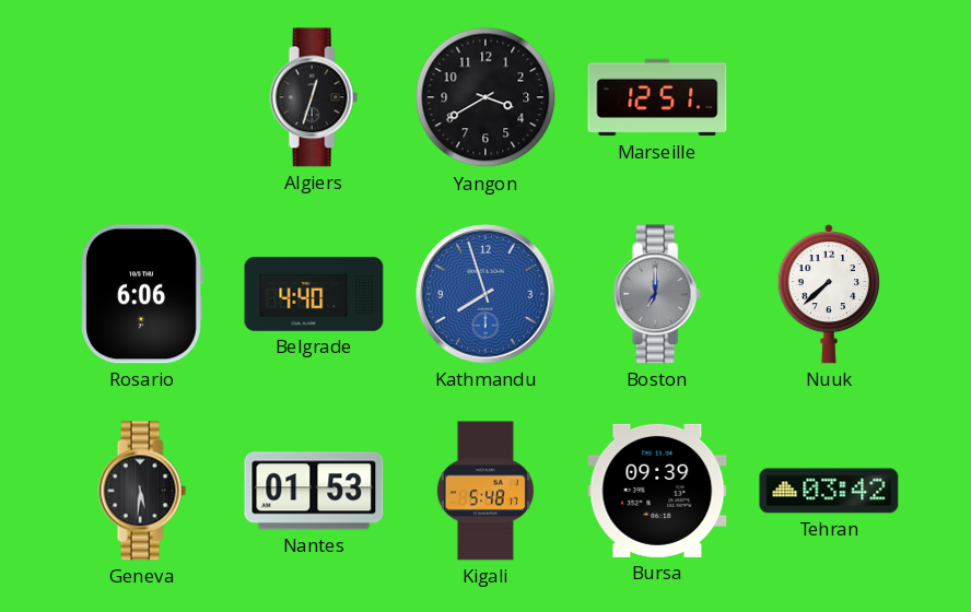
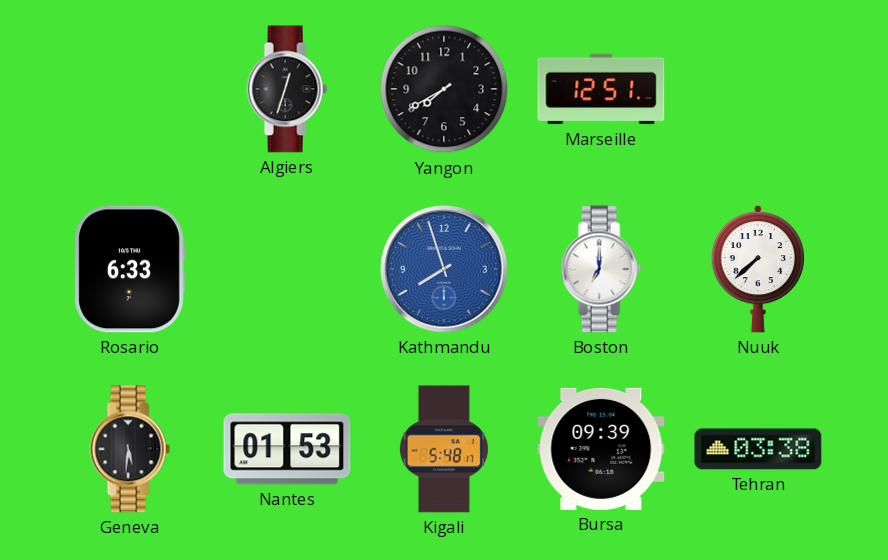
Yangon: 3:40 -> 7:40
Rosario: 6:06 -> 6:33
Belgrade: 4:40 -> none
Boston dial: grey -> white
Tehran: 03:42 -> 03:38
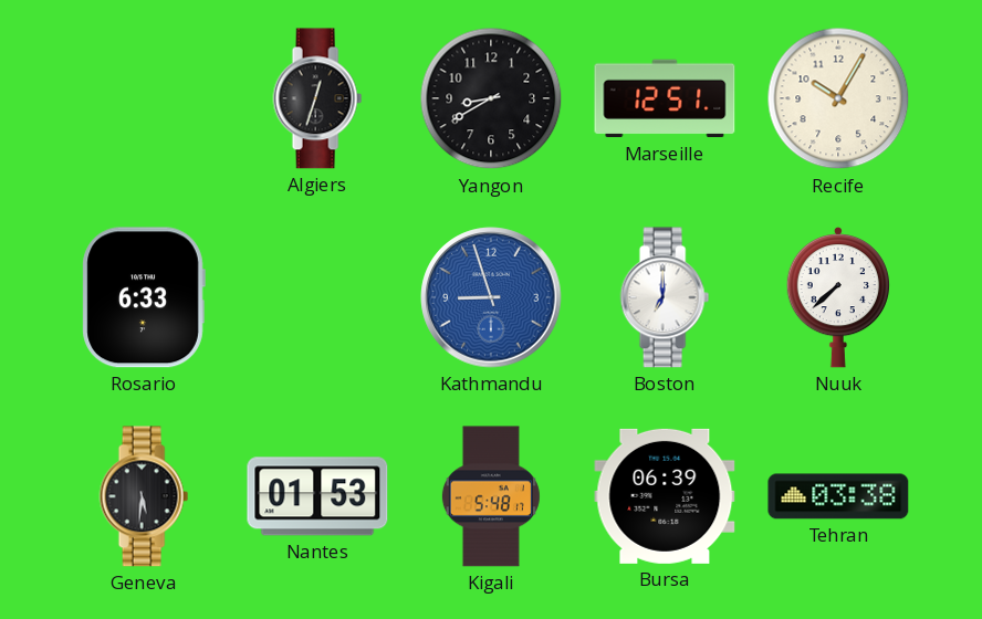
Yangon: 7:40 -> 8:40
Recife: none -> 10:05
Kathmandu: 7:57 -> 8:57
Bursa: 09:39 -> 06:39
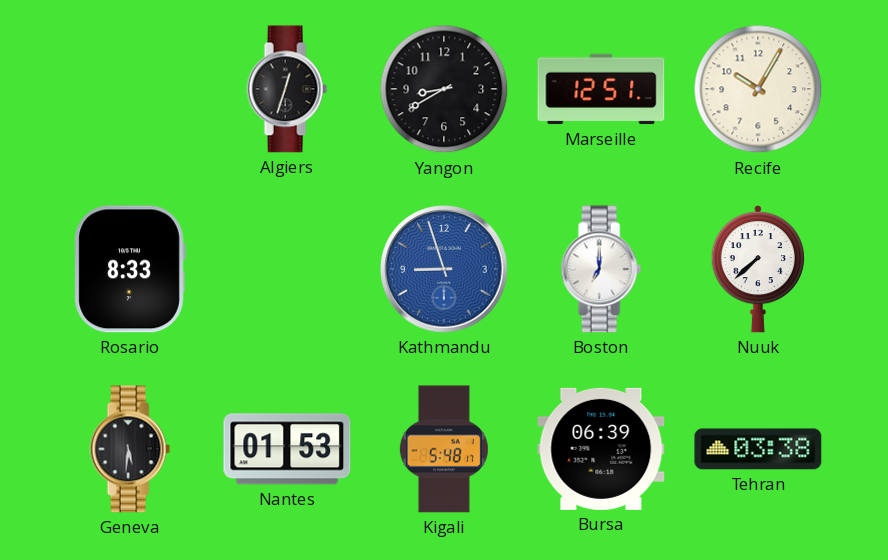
Rosario: 6:33 -> 8:33
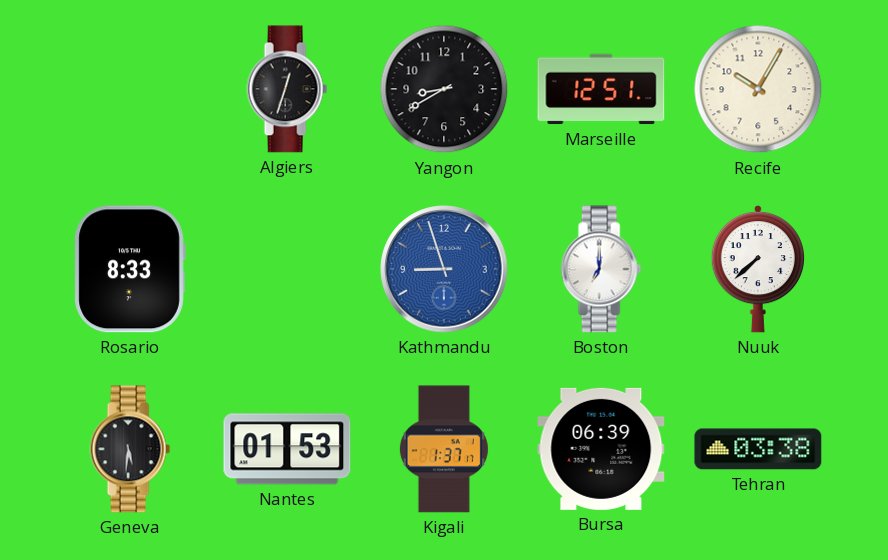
Kigali: 5:48 -> 1:37
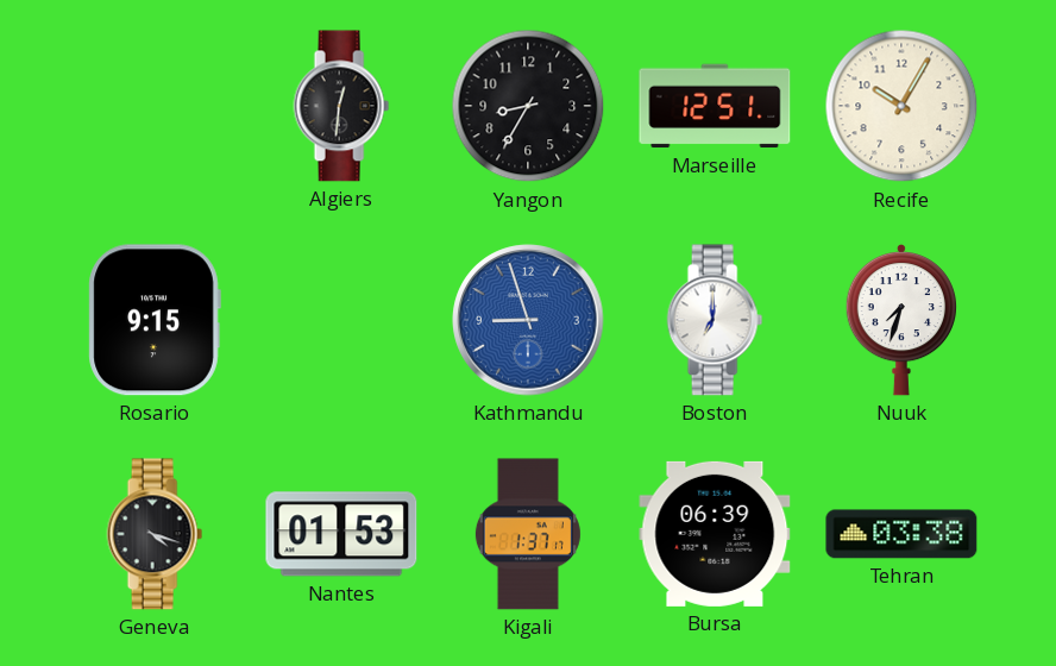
Algiers: 12:33 -> 12:31
Yangon: 8:40 -> 8:35
Rosario: 8:33 -> 9:15
Nuuk: 7:38 -> 7:33
Geneva: 5:31 -> 4:18
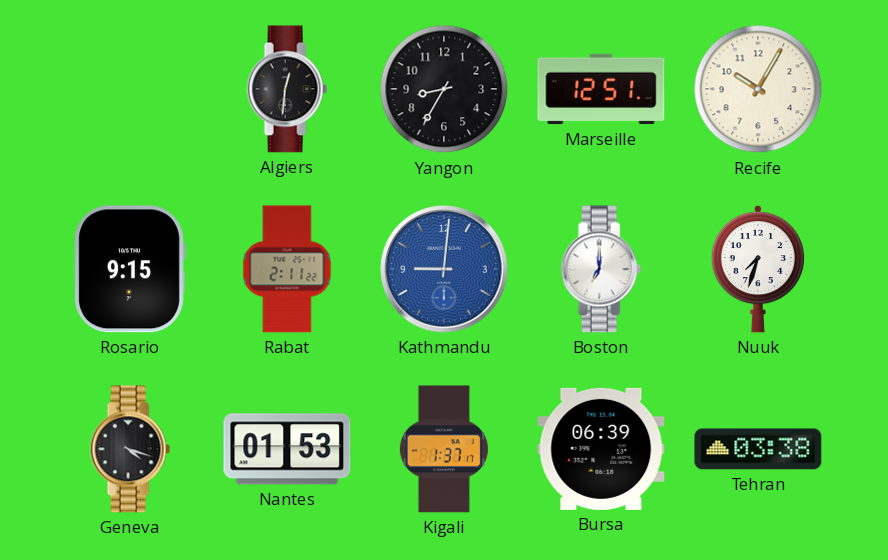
Rabat: none -> 2:11
Kathmandu: 8:57 -> 9:01
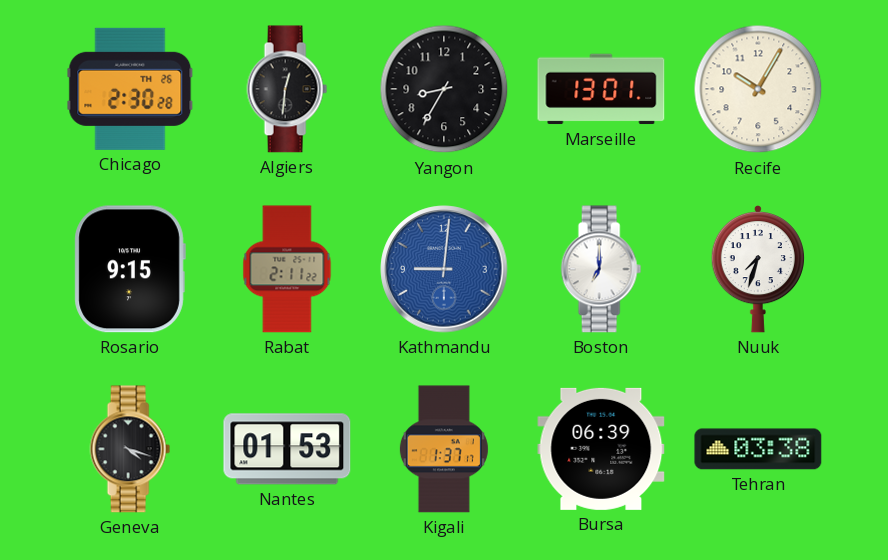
Chicago: none -> 2:30
Marseille: 12:51 -> 13:01
